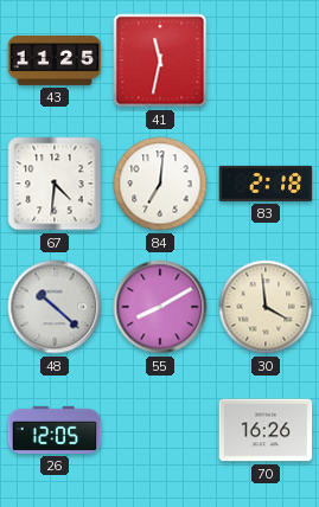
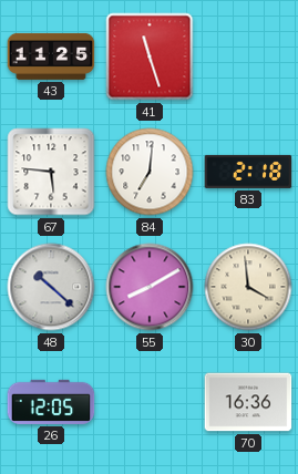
41: 11:32 -> 11:27
67: 4:31 -> 5:46
70: 16:26 -> 16:36
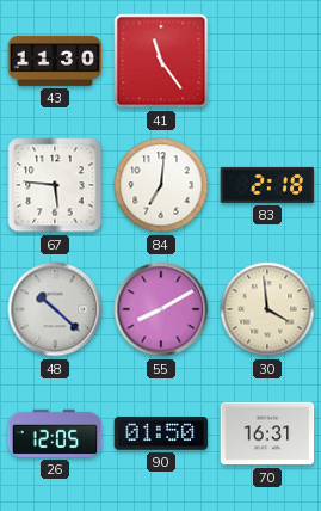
43: 11:25 -> 11:30
41: 11:27 -> 11:24
90: none -> 01:50
70: 16:36 -> 16:31
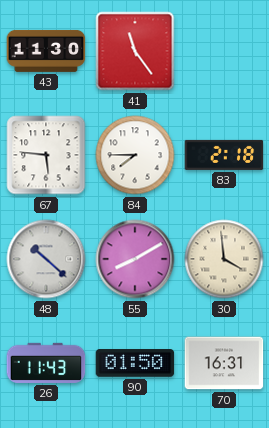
84: 7:01 -> 7:45
26: 12:05 -> 11:43
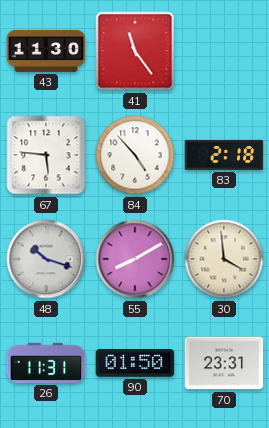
84: 7:45 -> 4:53
48: 10:22 -> 10:18
26: 11:43 -> 11:31
70: 16:31 -> 23:31
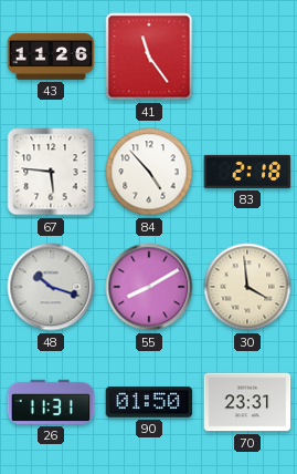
43: 11:30 -> 11:26
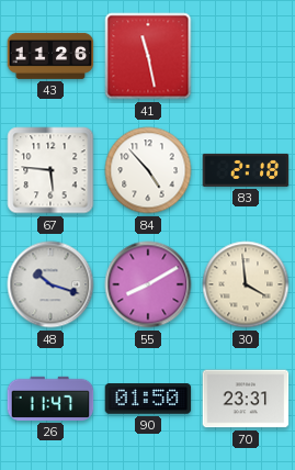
41: 11:24 -> 11:28
26: 11:31 -> 11:47
